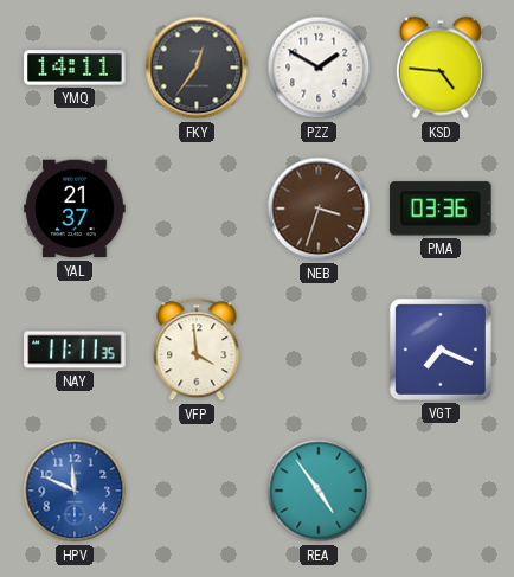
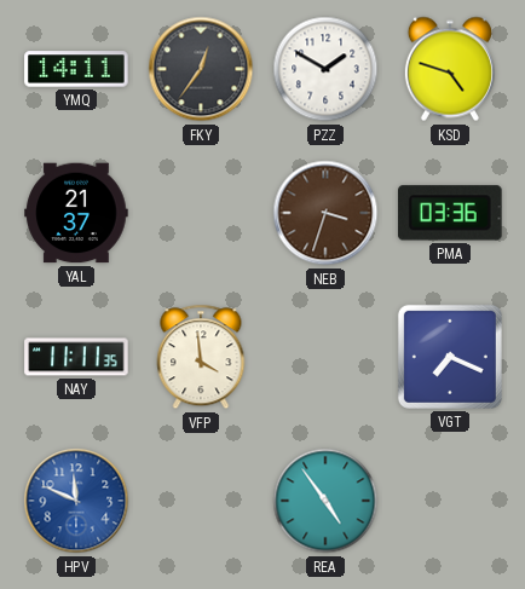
KSD: 4:46 -> 4:48
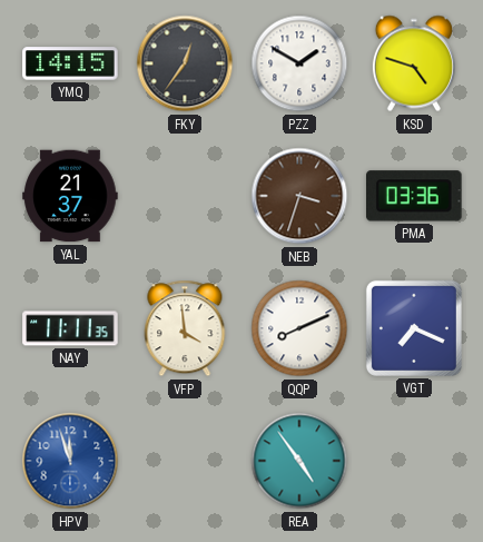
YMQ: 14:11 -> 14:15
QQP: none -> 8:11
HPV: 11:49 -> 11:57
